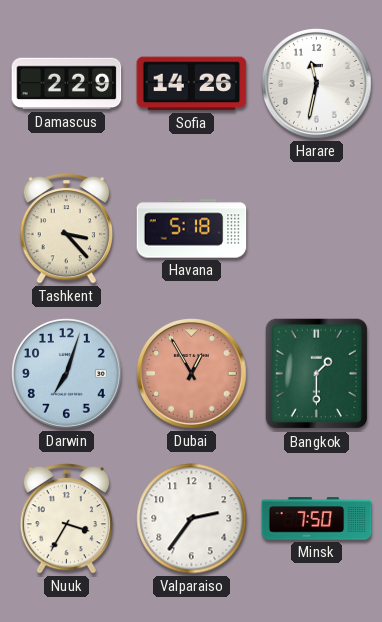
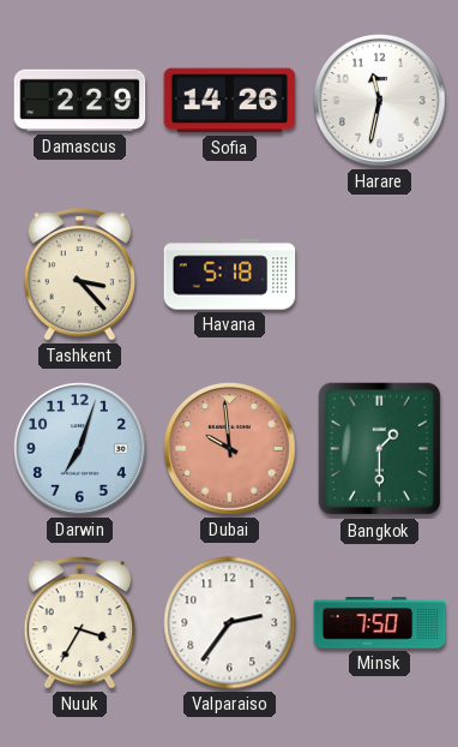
Dubai: 12:55 -> 9:59
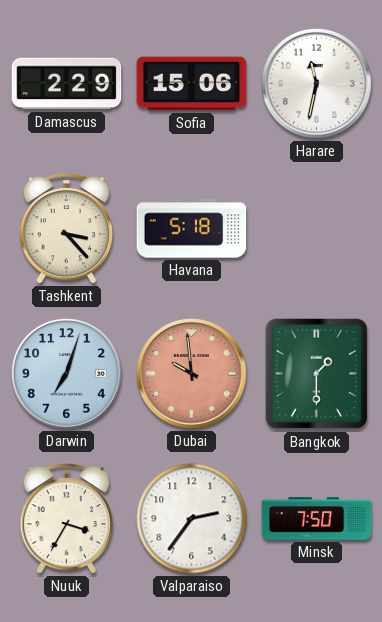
Sofia: 14:26 -> 15:06
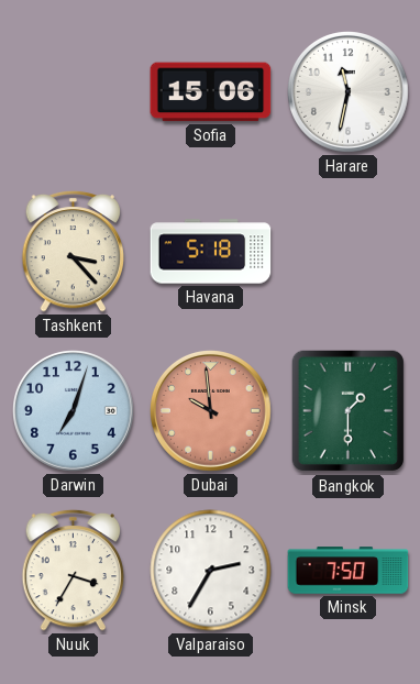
Damascus: 2:29 -> none
Valparaiso: 2:36 -> 2:35
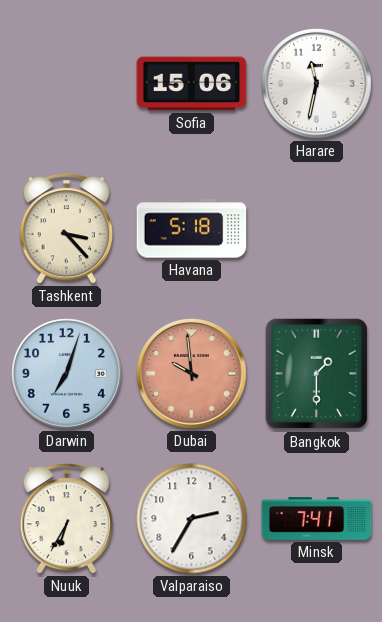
Nuuk: 3:35 -> 6:35
Minsk: 7:50 -> 7:41
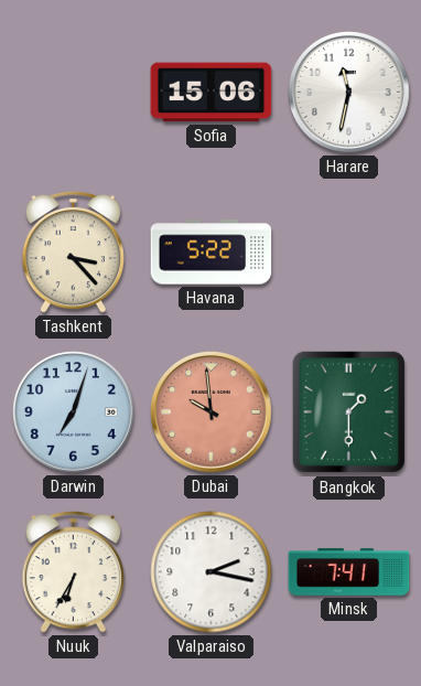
Havana: 5:18 -> 5:22
Valparaiso: 2:35 -> 2:17
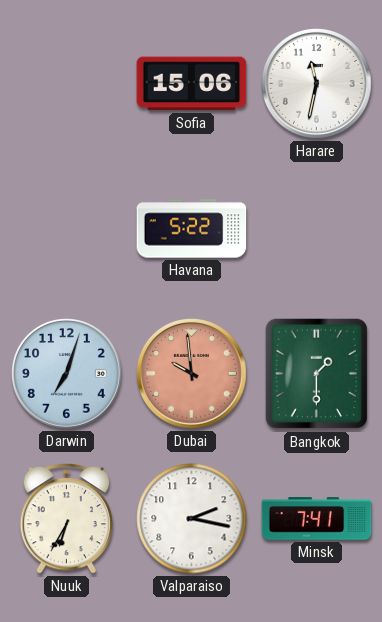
Tashkent: 3:23 -> none
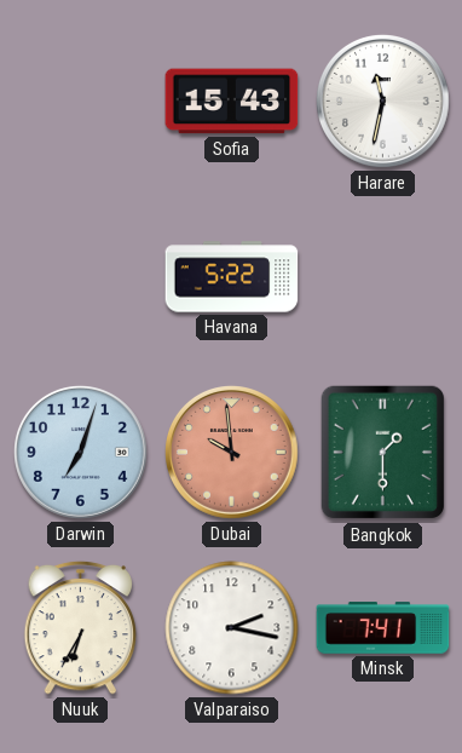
Sofia: 15:06 -> 15:43
